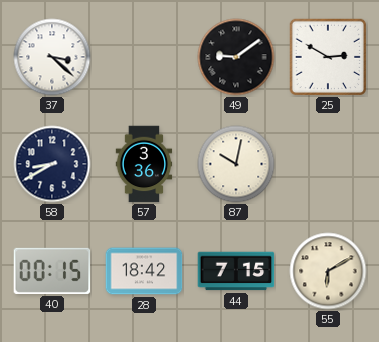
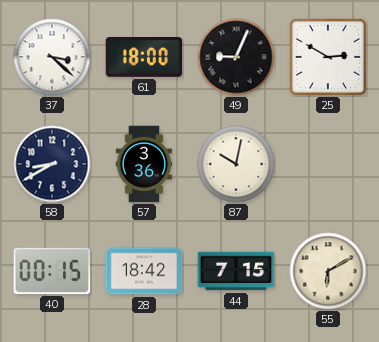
61: none -> 18:00
49: 9:09 -> 9:04
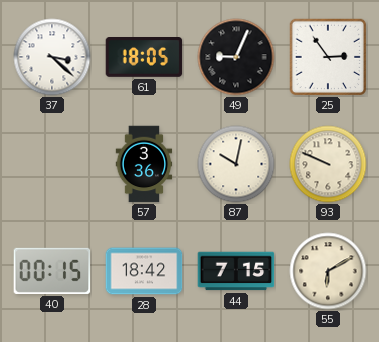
61: 18:00 -> 18:05
25: 2:50 -> 2:54
58: 8:40 -> none
93: none -> 9:49
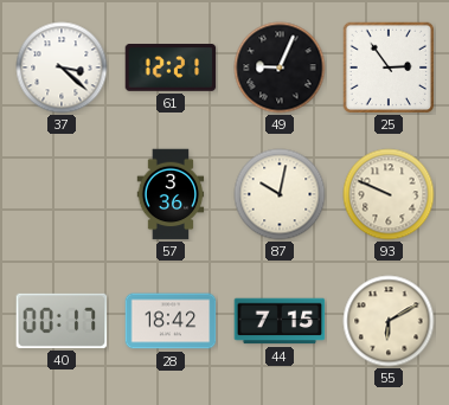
61: 18:05 -> 12:21
40: 00:15 -> 00:17
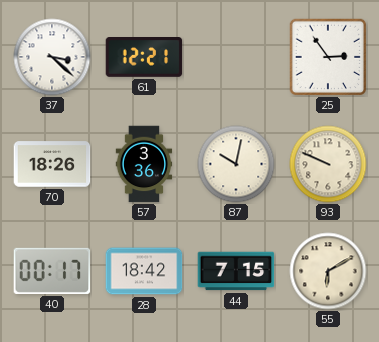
49: 9:04 -> none
70: none -> 18:26
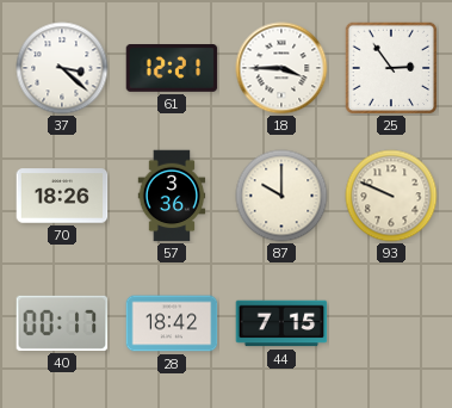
18: none -> 3:45
87: 10:02 -> 10:00
55: 6:10 -> none
